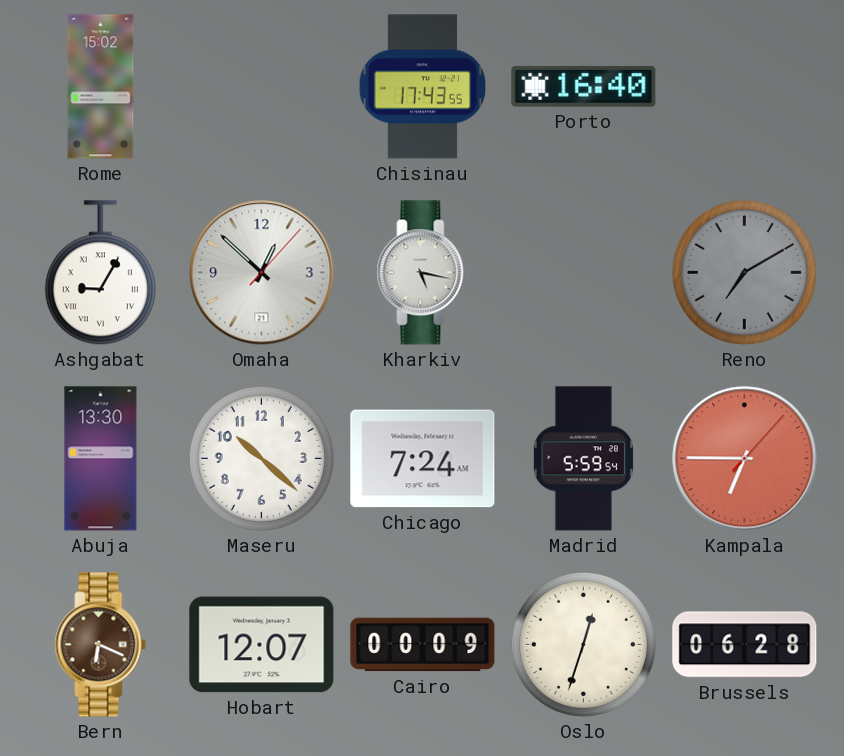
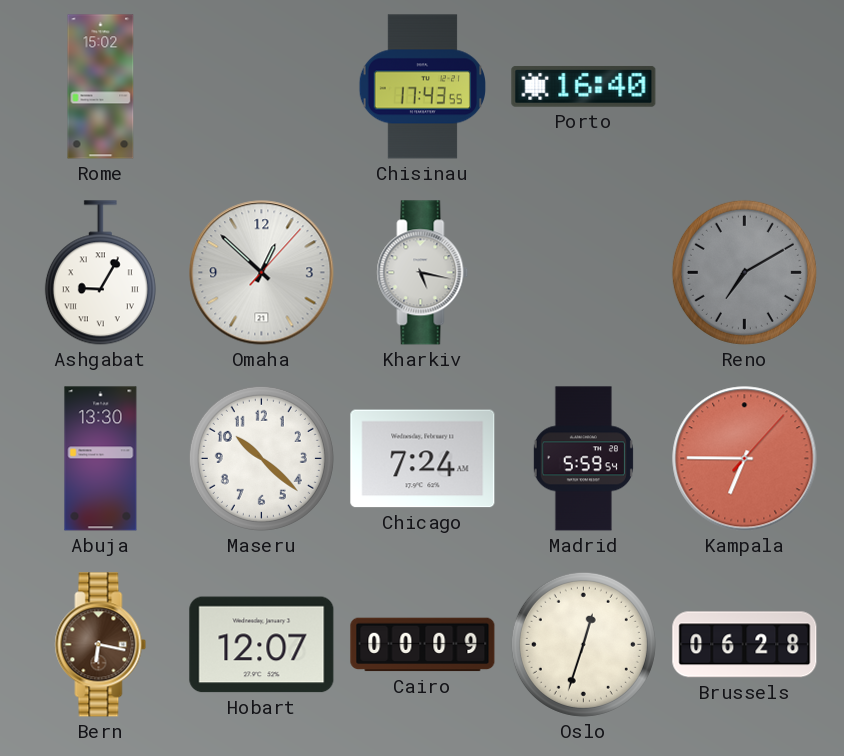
Bern: 6:19 -> 6:17
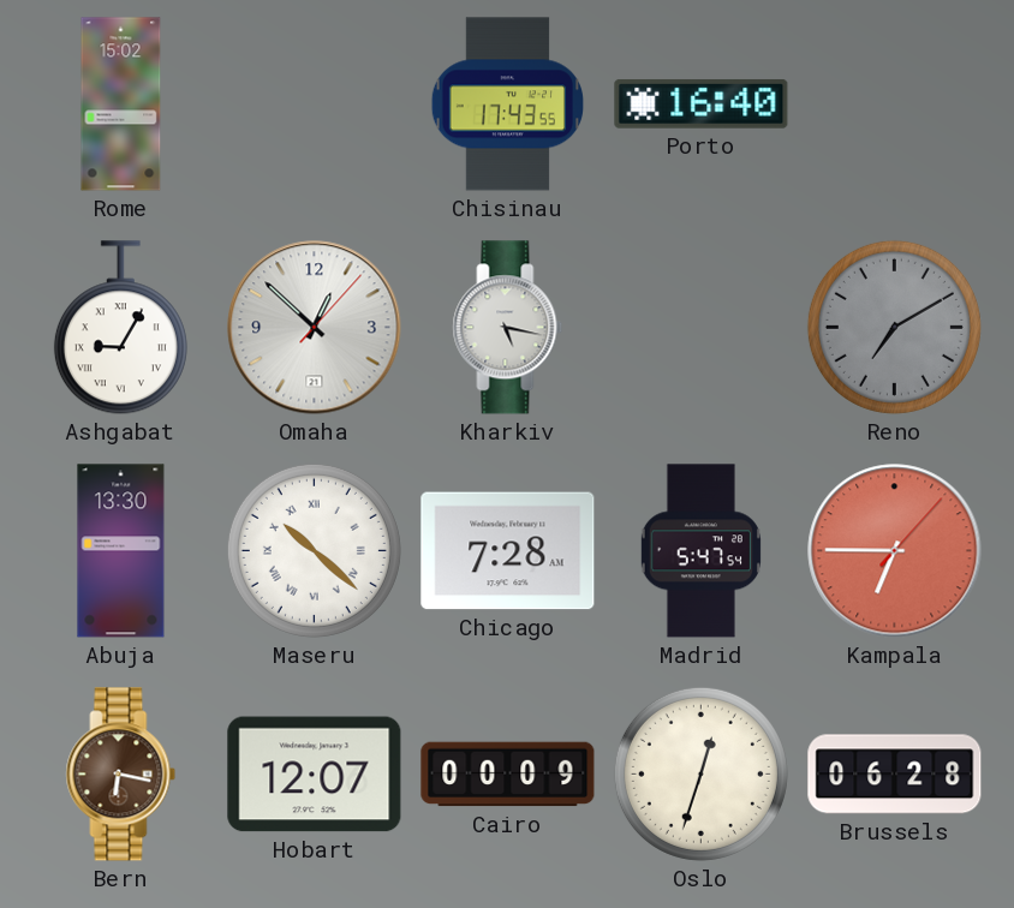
Maseru numerals: Arabic -> Roman
Chicago: 7:24 -> 7:28
Madrid: 5:59 -> 5:47
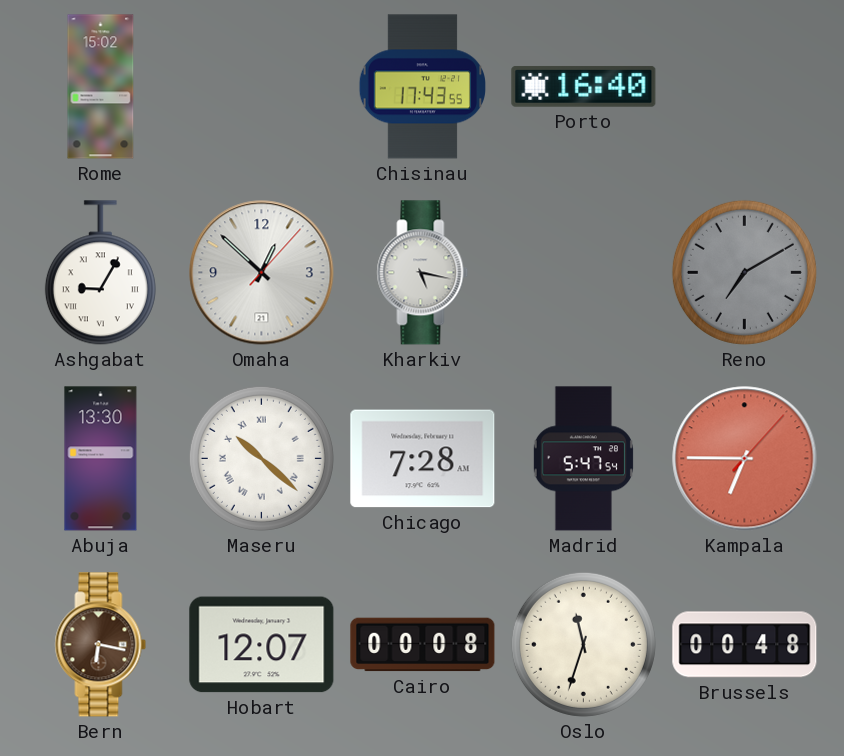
Cairo: 00:09 -> 00:08
Oslo: 12:33 -> 11:33
Brussels: 06:28 -> 00:48
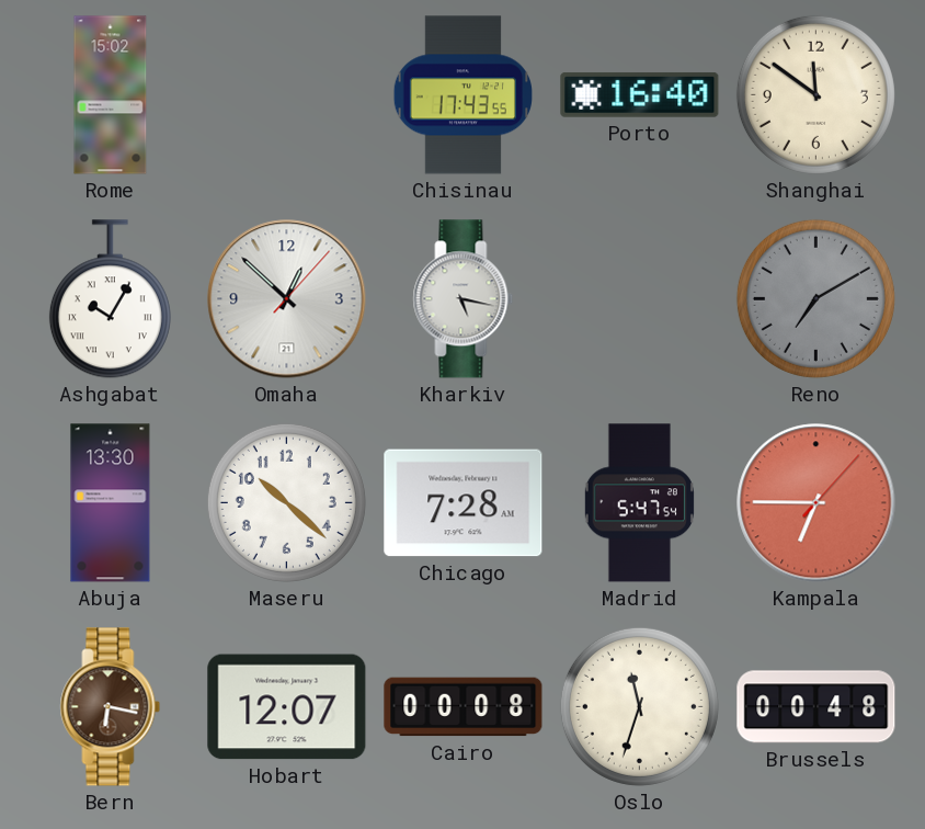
Shanghai: none -> 11:51
Ashgabat: 9:05 -> 10:05
Maseru numerals: Roman -> Arabic
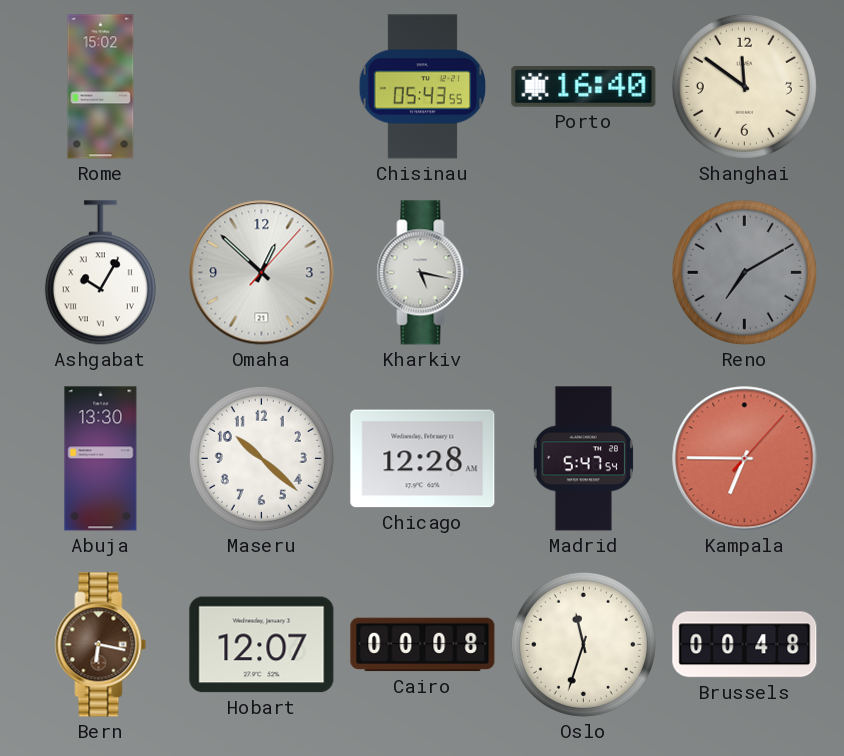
Chisinau: 17:43 -> 05:43
Chicago: 7:28 -> 12:28
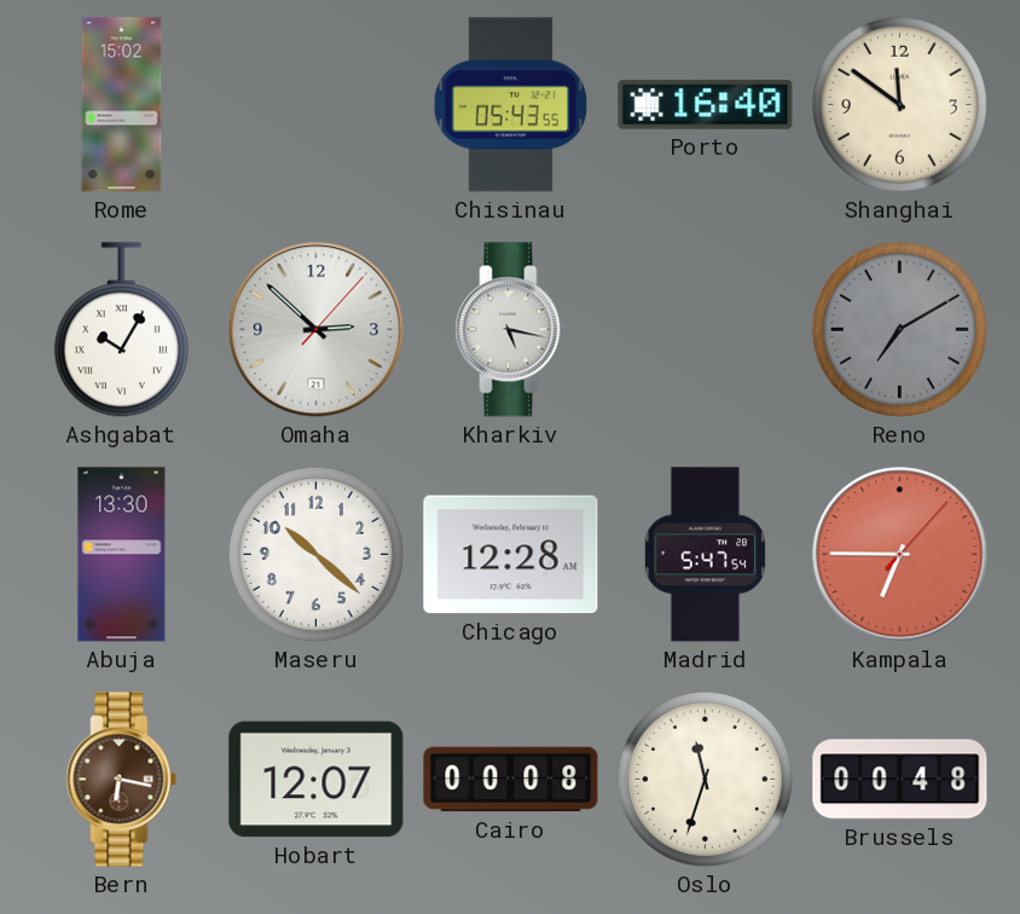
Omaha: 12:52 -> 2:52
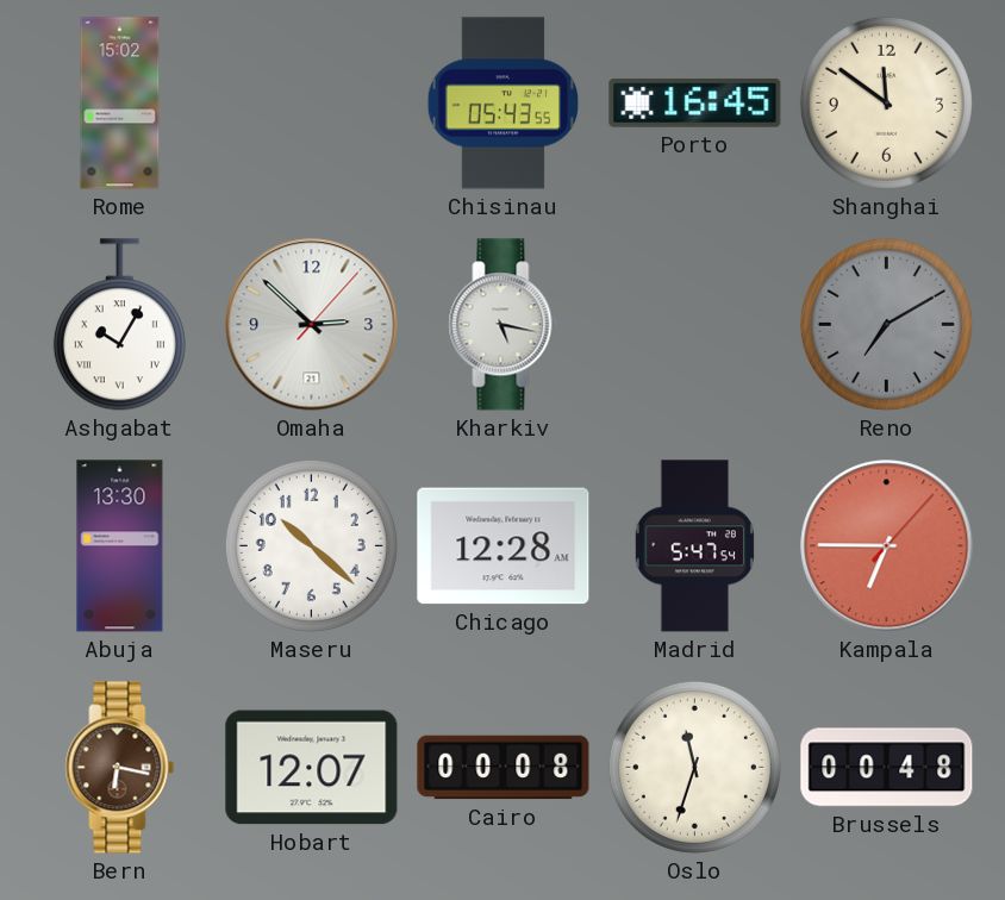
Porto: 16:40 -> 16:45
